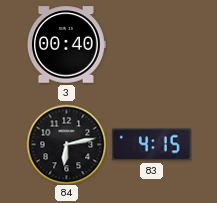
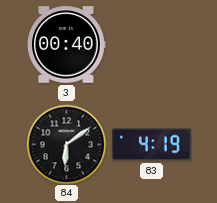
84: 6:13 -> 6:09
83: 4:15 -> 4:19
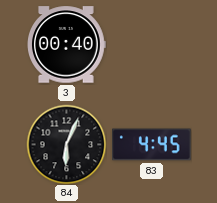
84: 6:09 -> 6:04
83: 4:19 -> 4:45
